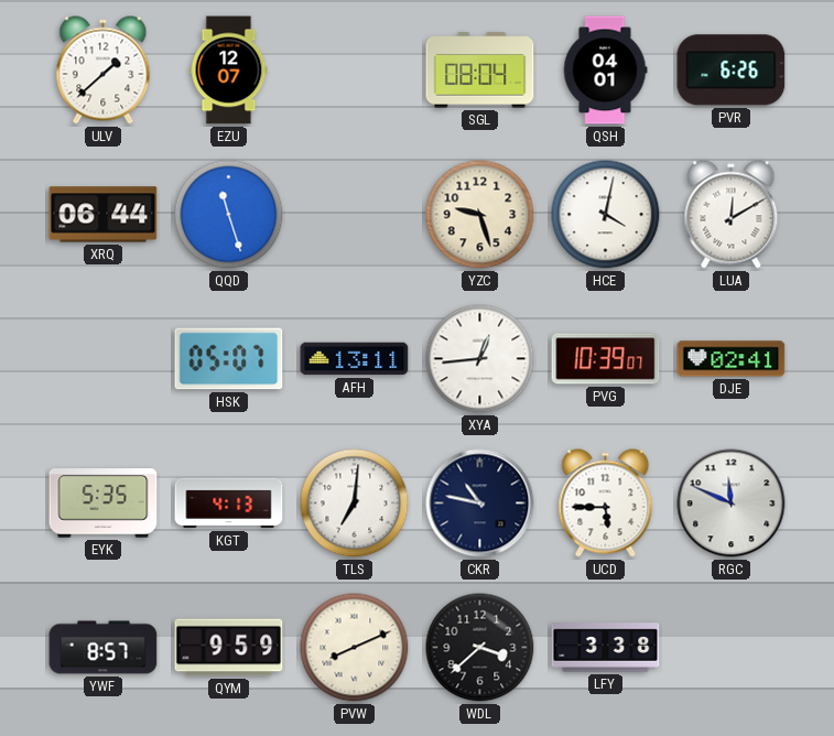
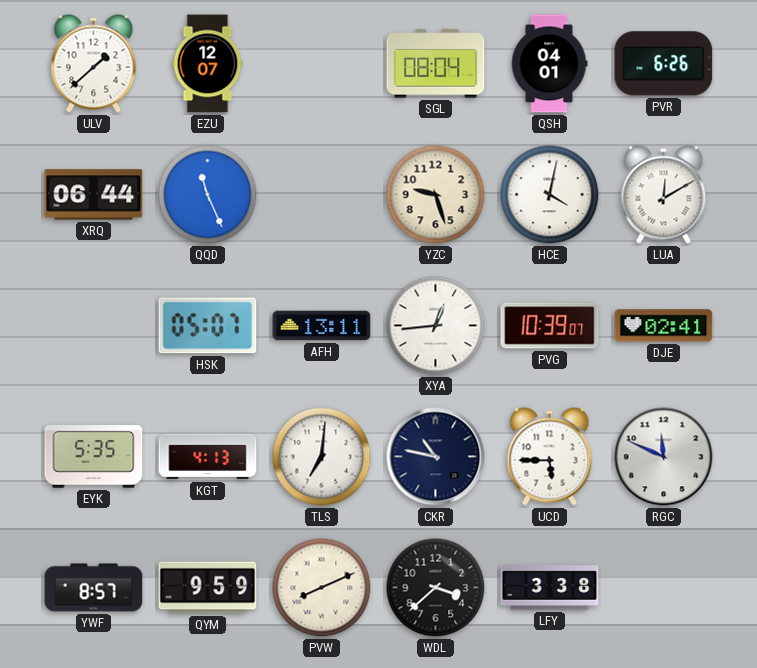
QQD: 11:27 -> 11:26
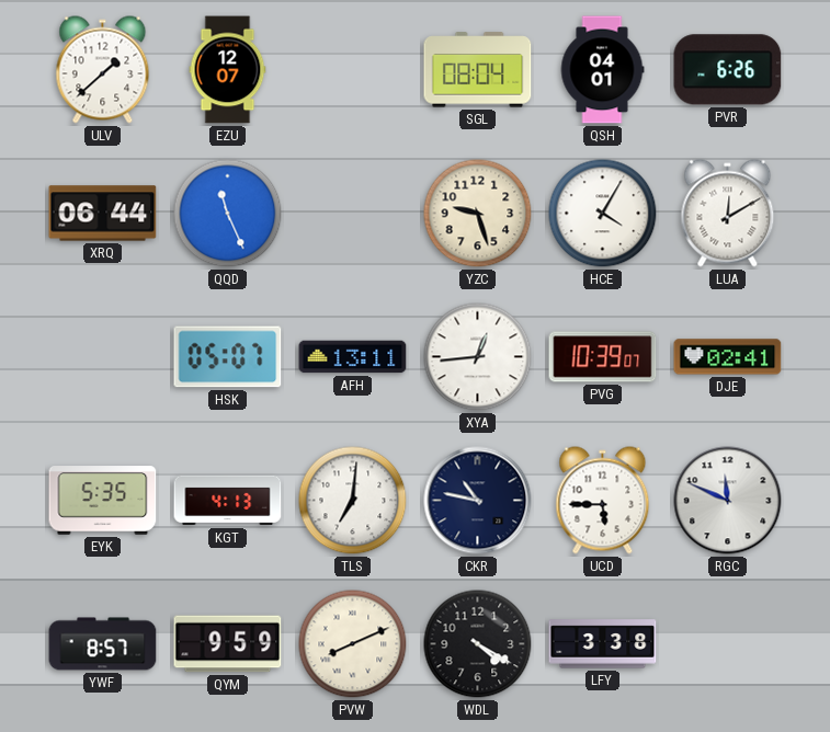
HCE: 4:02 -> 4:05
WDL: 3:38 -> 4:20
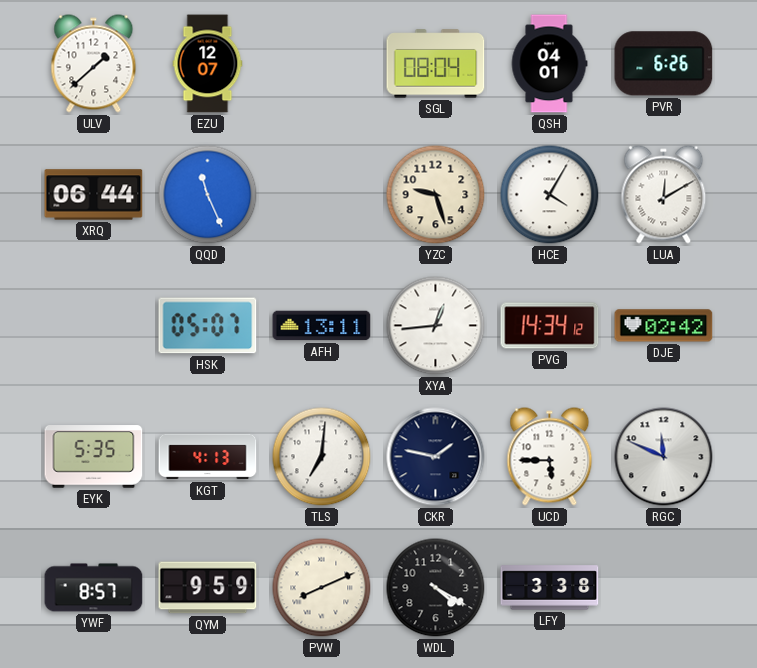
PVG: 10:39 -> 14:34
DJE: 02:41 -> 02:42
CKR: 10:47 -> 1:47
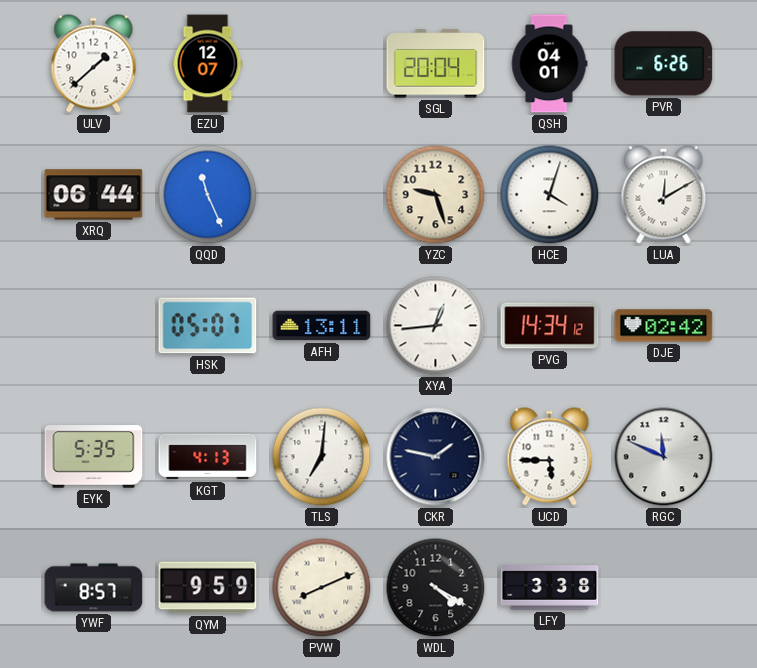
SGL: 08:04 -> 20:04
HCE: 4:05 -> 4:03
